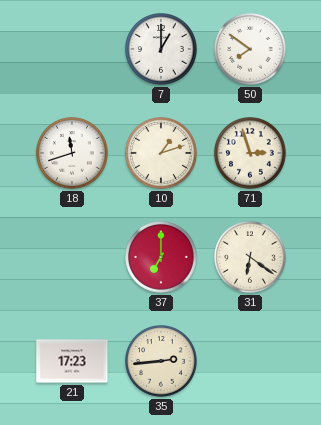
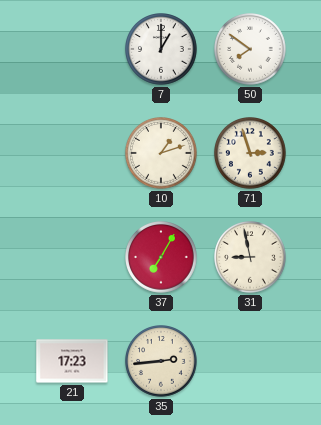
18: 11:42 -> none
37: 7:00 -> 7:05
31: 6:21 -> 8:58
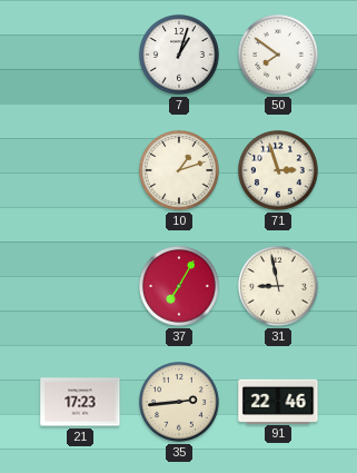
7: 1:00 -> 1:03
91: none -> 22:46
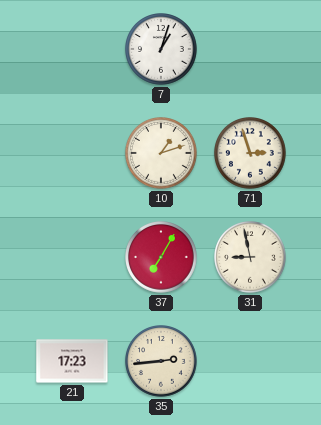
50: 7:51 -> none
91: 22:46 -> none
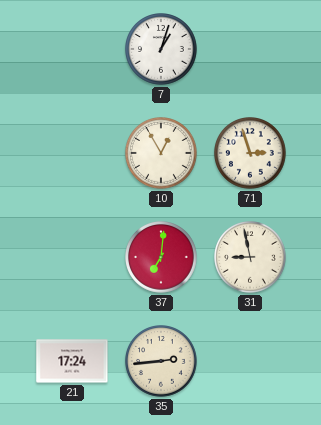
10: 1:12 -> 12:55
37: 7:05 -> 7:01
21: 17:23 -> 17:24
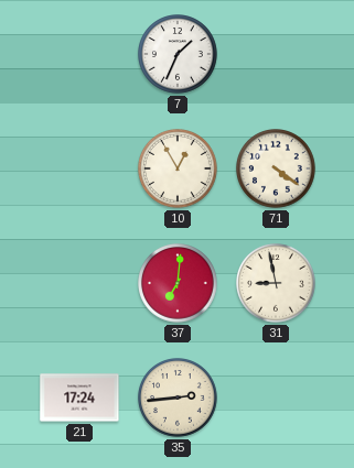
7: 1:03 -> 1:34
71: 2:57 -> 4:21
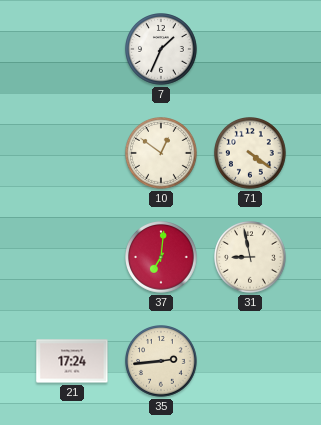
10: 12:55 -> 12:51
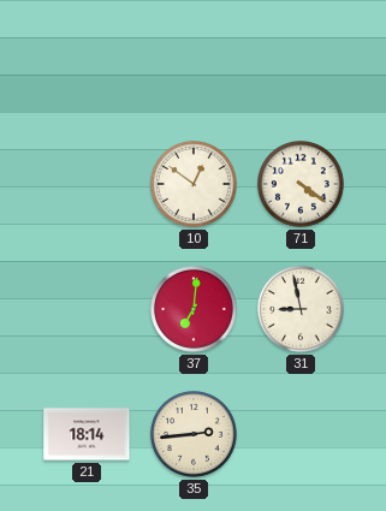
7: 1:34 -> none
21: 17:24 -> 18:14
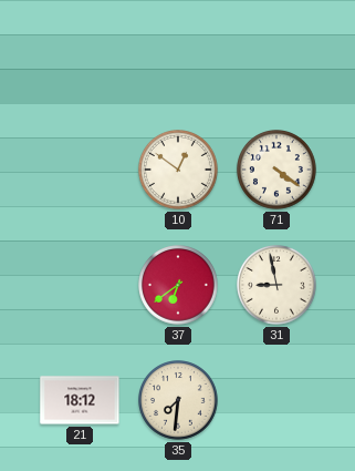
37: 7:01 -> 6:39
21: 18:14 -> 18:12
35: 2:44 -> 7:31
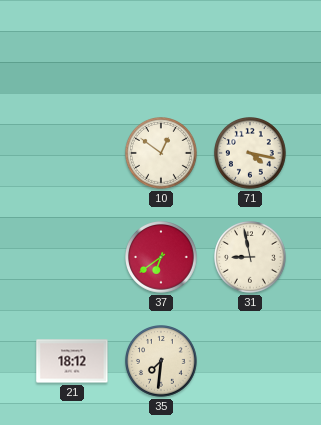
71: 4:21 -> 4:17
